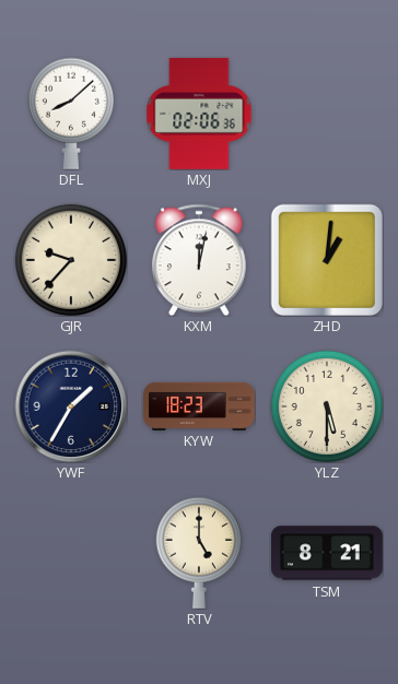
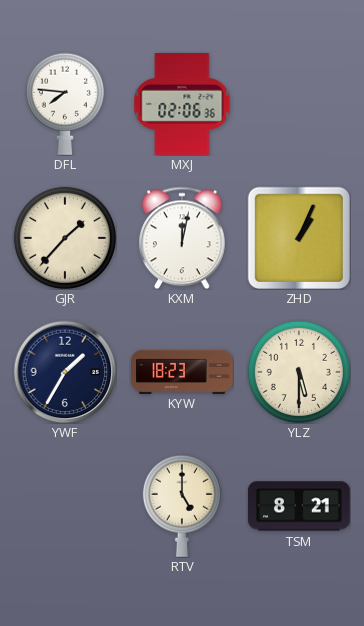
DFL: 8:08 -> 7:46
GJR: 9:37 -> 1:37
ZHD: 1:01 -> 1:04
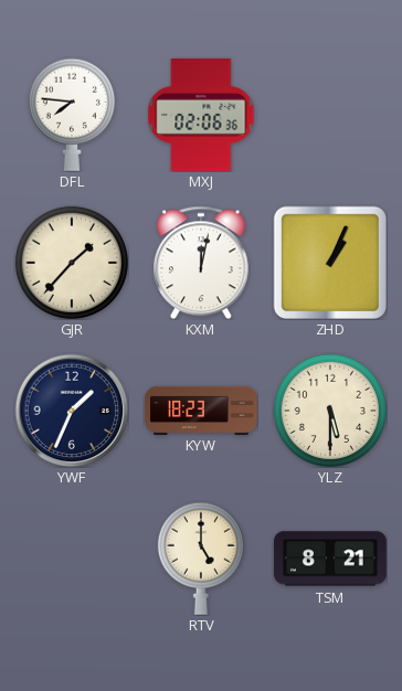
YWF: 1:35 -> 1:34
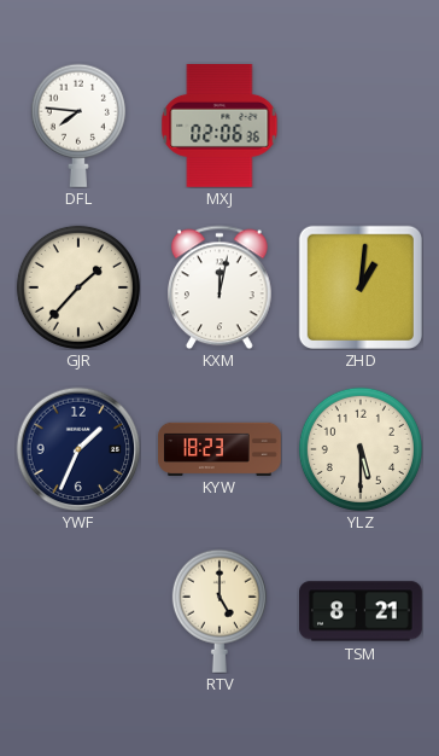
ZHD: 1:04 -> 1:01
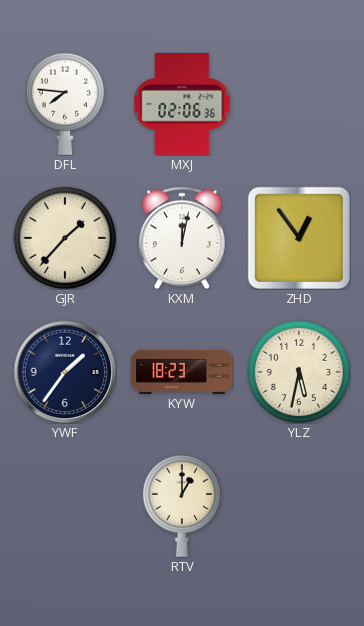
ZHD: 1:01 -> 12:54
YWF: 1:34 -> 1:36
YLZ: 5:30 -> 5:32
RTV: 5:00 -> 1:00
TSM: 8:21 -> none
